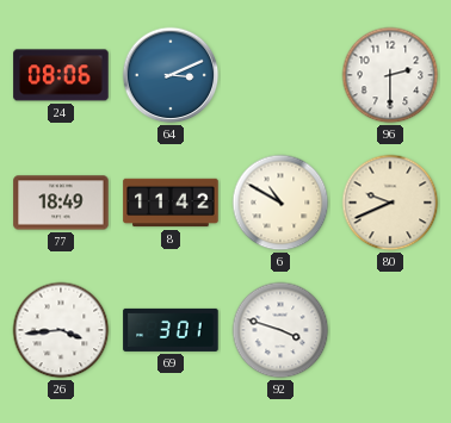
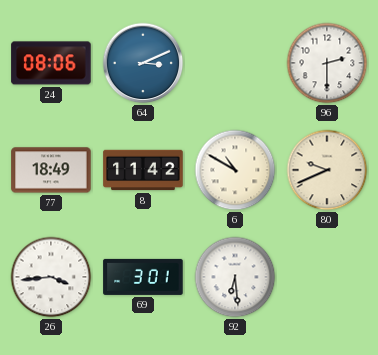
92: 3:48 -> 6:29
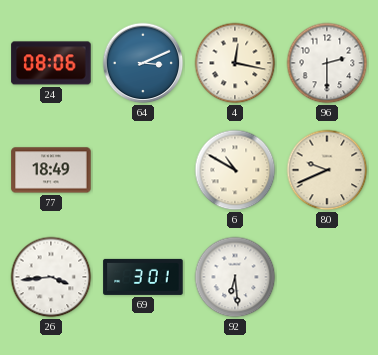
4: none -> 12:17
8: 11:42 -> none
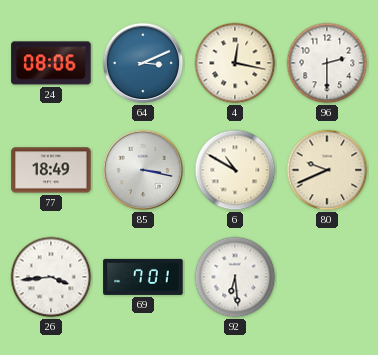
85: none -> 3:17
69: 3:01 -> 7:01
